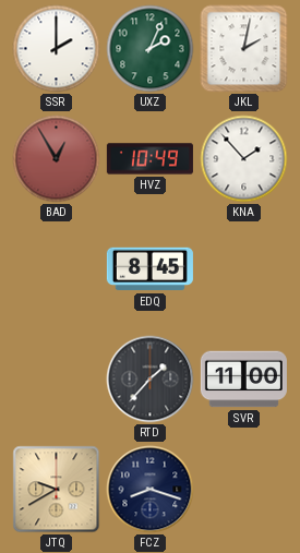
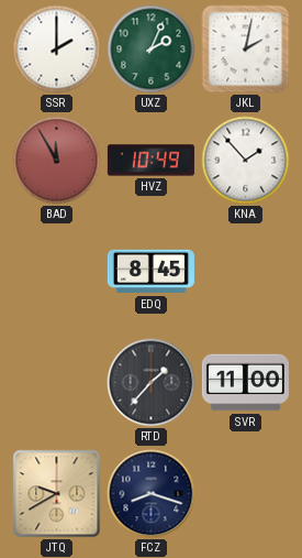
BAD: 12:55 -> 11:55
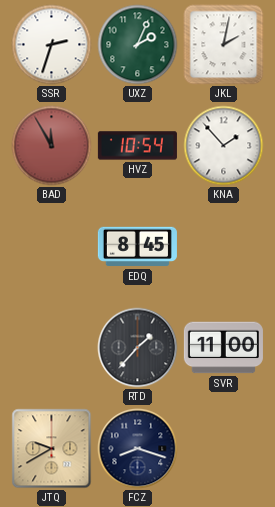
SSR: 2:00 -> 2:33
HVZ: 10:49 -> 10:54
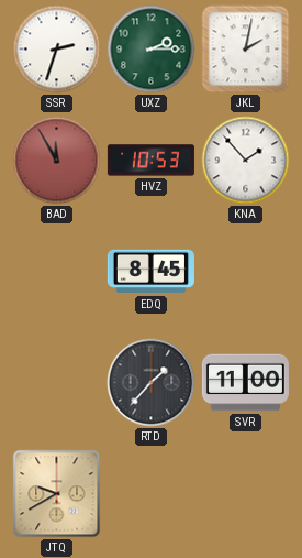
UXZ: 2:04 -> 2:15
HVZ: 10:54 -> 10:53
FCZ: 8:18 -> none
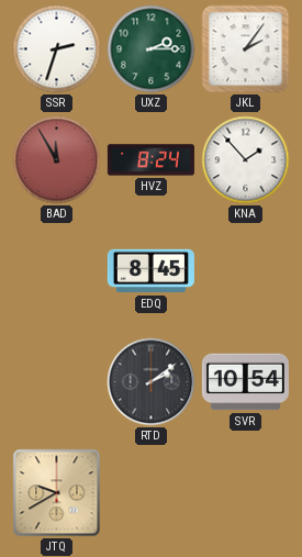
JKL: 2:02 -> 2:06
HVZ: 10:53 -> 8:24
RTD: 1:37 -> 2:09
SVR: 11:00 -> 10:54
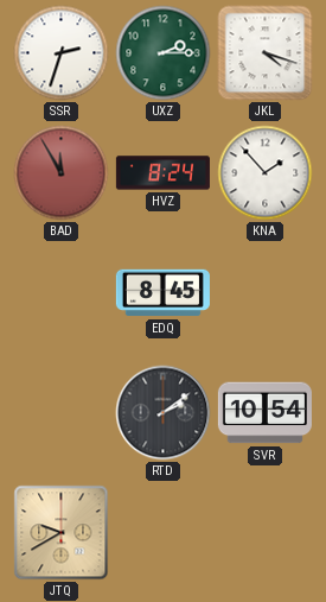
JKL: 2:06 -> 4:18
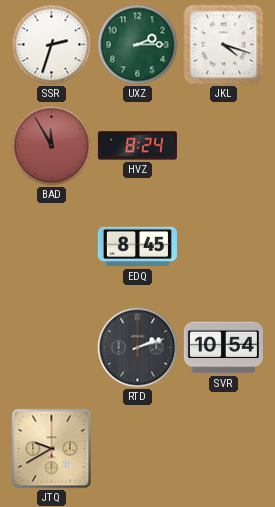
KNA: 1:53 -> none
RTD: 2:09 -> 2:12
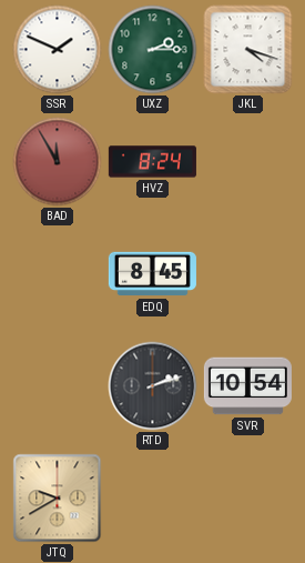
SSR: 2:33 -> 1:49
